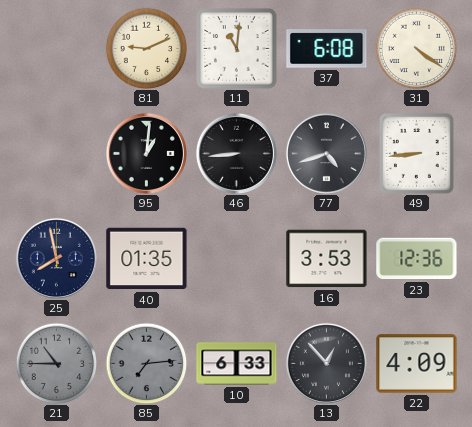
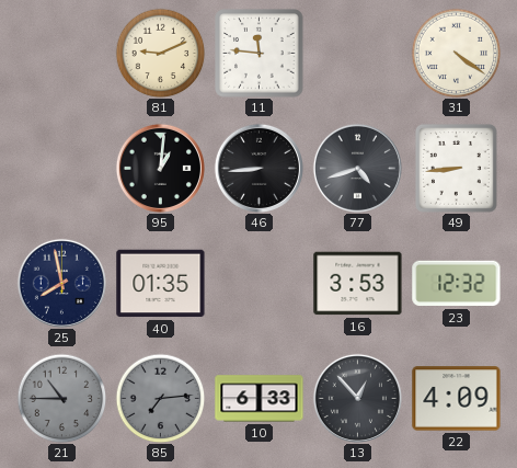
11: 11:01 -> 11:46
37: 6:08 -> none
23: 12:36 -> 12:32
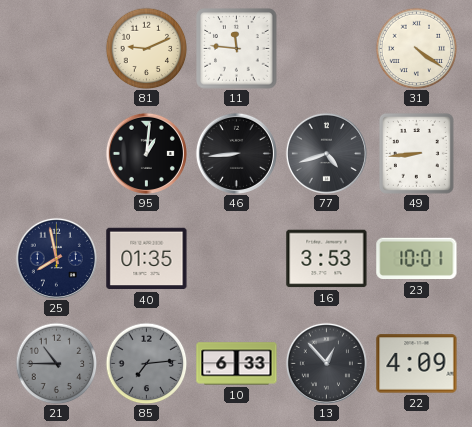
23: 12:32 -> 10:01
